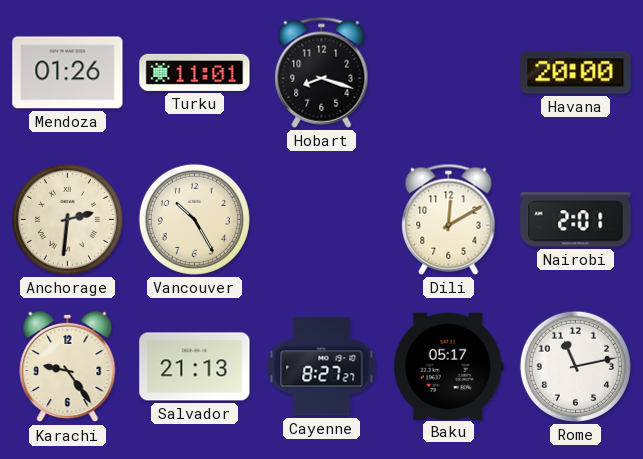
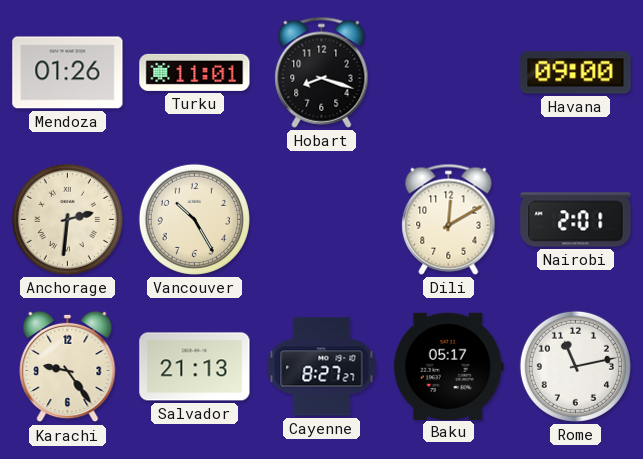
Havana: 20:00 -> 09:00
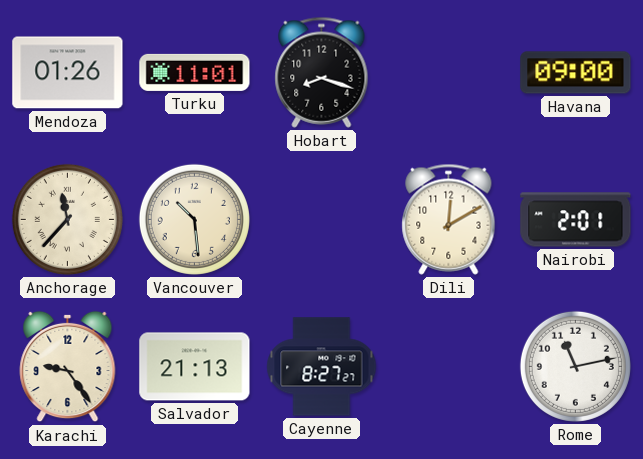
Anchorage: 2:31 -> 11:37
Vancouver: 10:25 -> 10:29
Baku: 05:17 -> none
